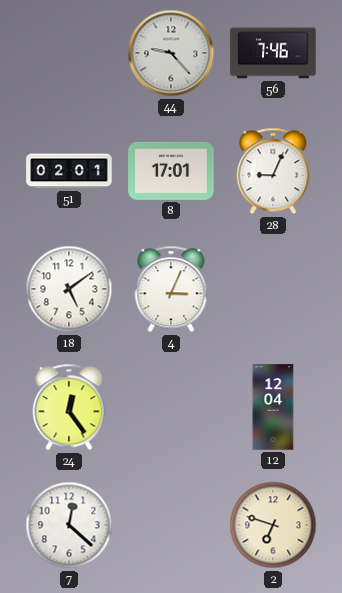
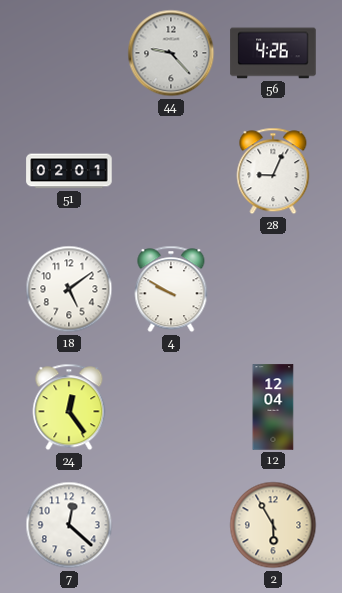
56: 7:46 -> 4:26
8: 17:01 -> none
4: 3:04 -> 9:50
2: 6:48 -> 5:55
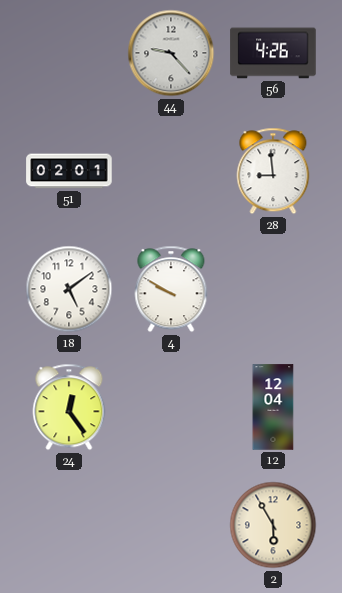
28: 9:04 -> 8:59
7: 12:22 -> none
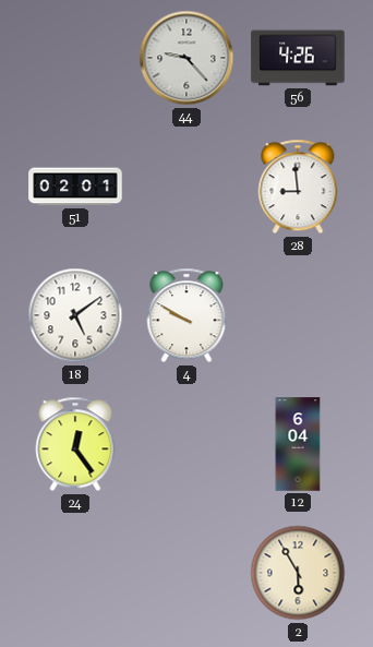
12: 12:04 -> 6:04
